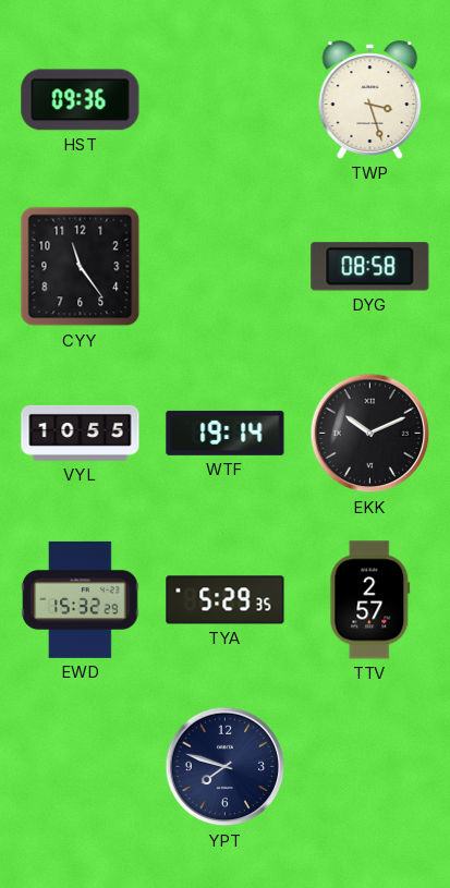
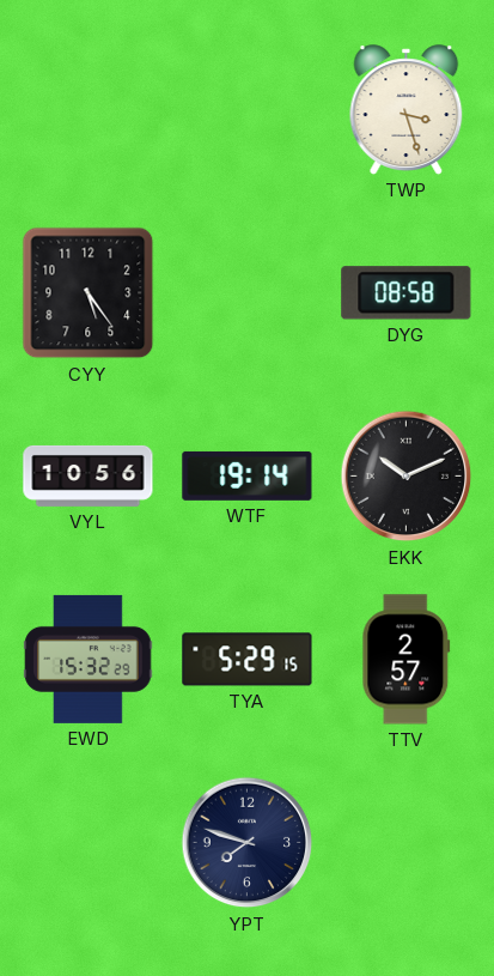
HST: 09:36 -> none
CYY: 11:24 -> 5:24
VYL: 10:55 -> 10:56
TYA: 5:29:35 -> 5:29:15
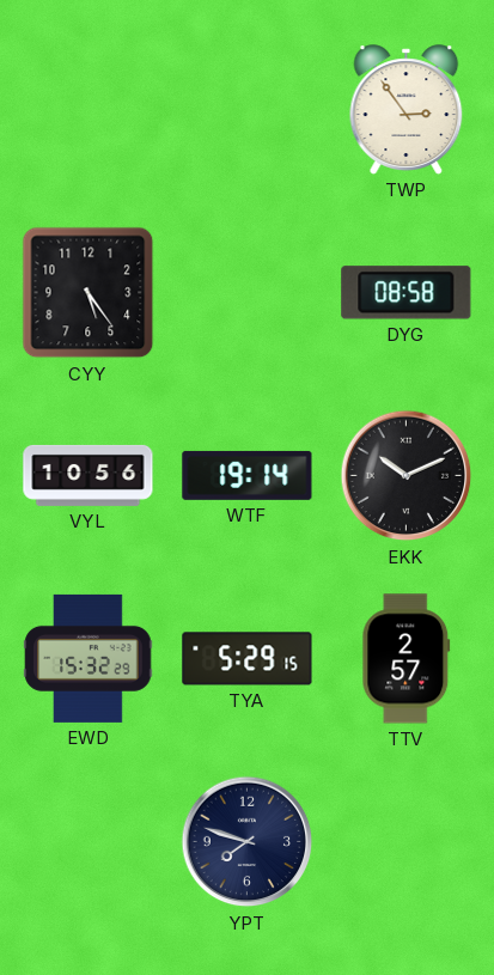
TWP: 3:27 -> 2:54
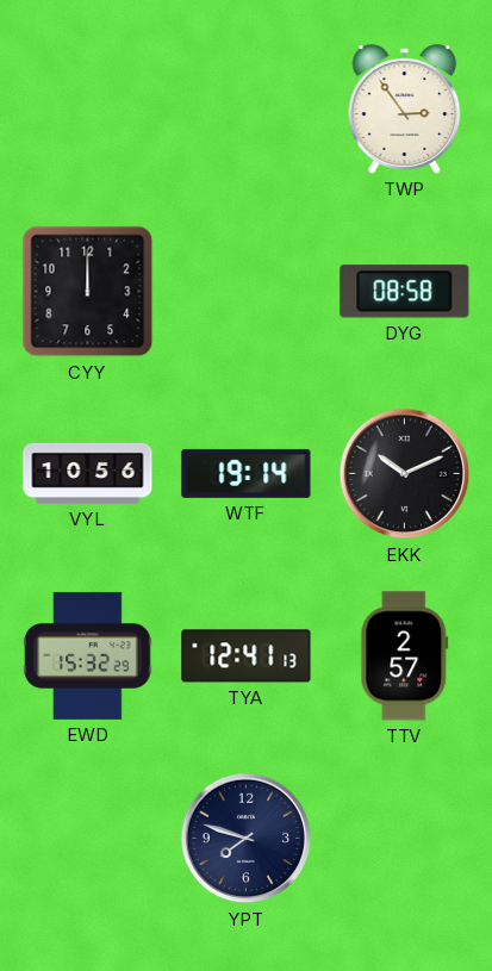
CYY: 5:24 -> 12:00
TYA: 5:29 -> 12:41
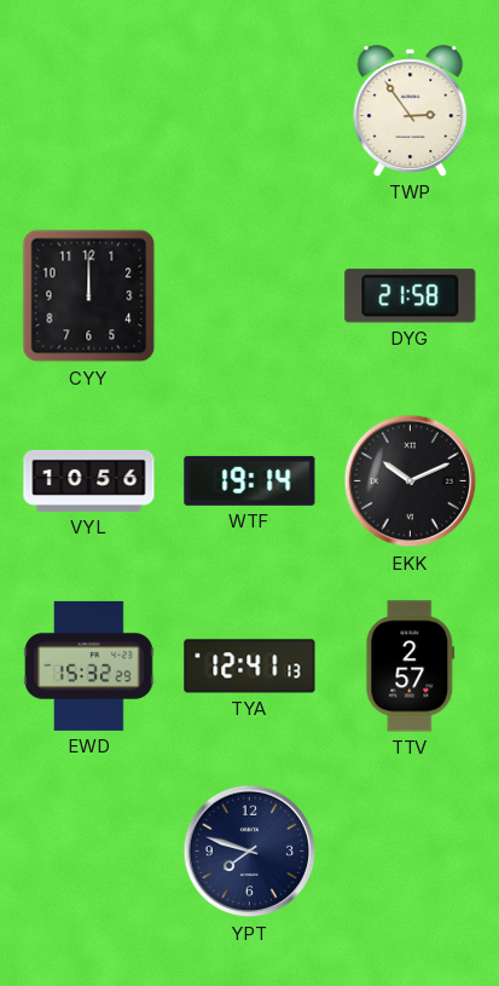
DYG: 08:58 -> 21:58
